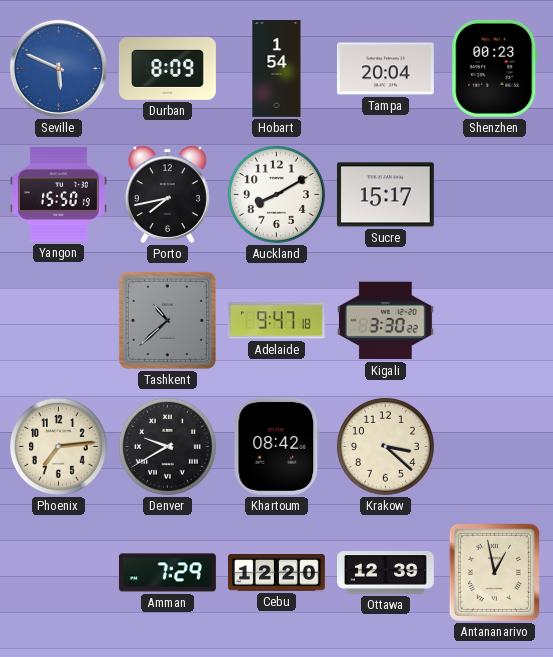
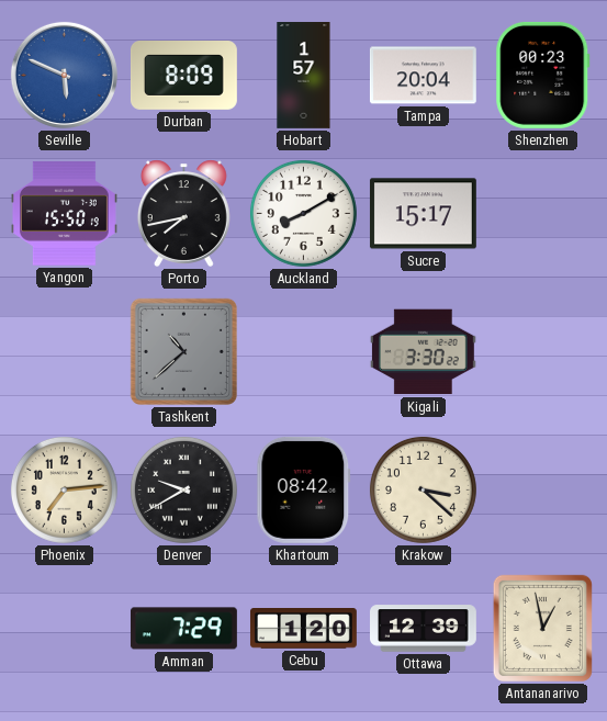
Hobart: 1:54 -> 1:57
Adelaide: 9:47 -> none
Cebu: 12:20 -> 1:20
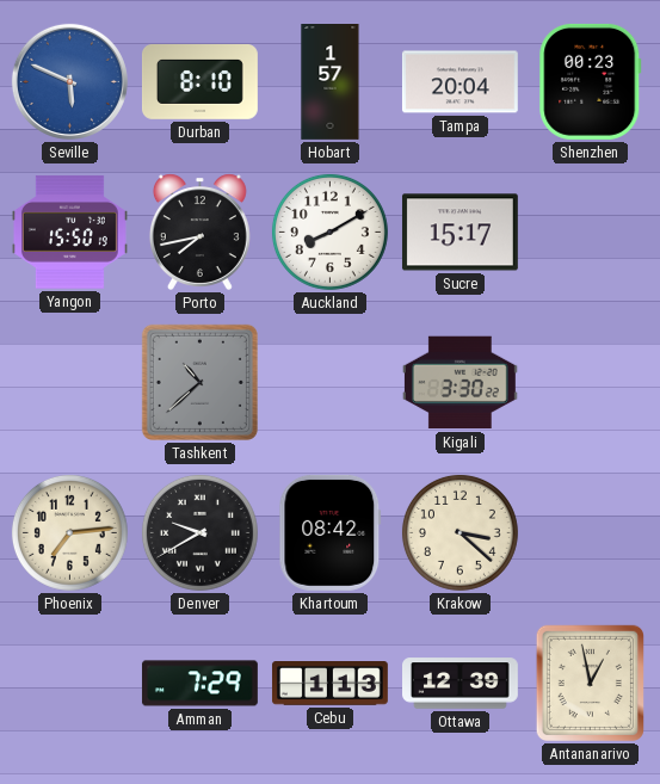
Durban: 8:09 -> 8:10
Cebu: 1:20 -> 1:13
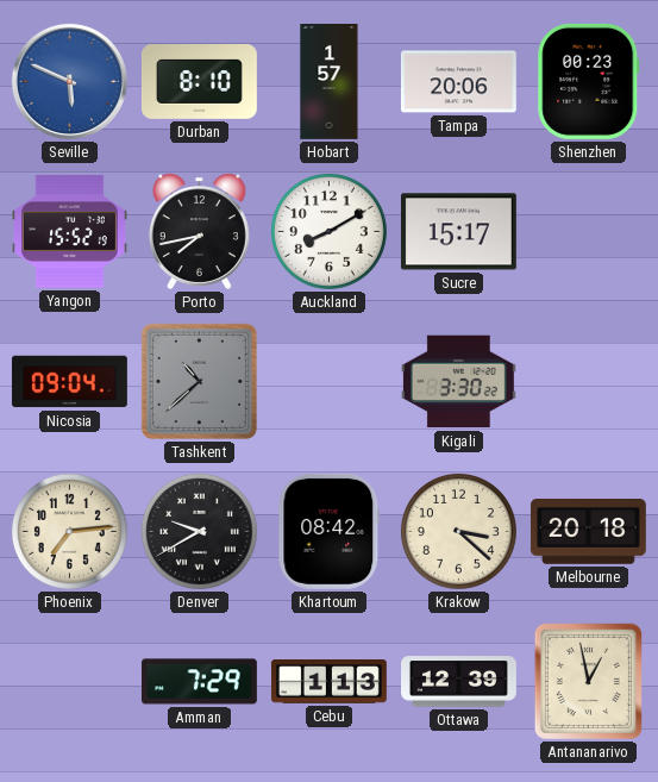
Tampa: 20:04 -> 20:06
Yangon: 15:50 -> 15:52
Nicosia: none -> 09:04
Melbourne: none -> 20:18
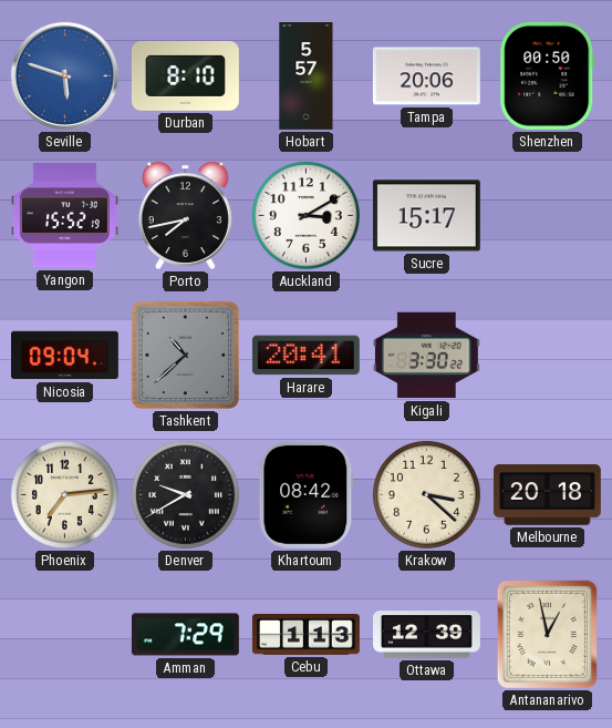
Seville: 5:49 -> 5:48
Hobart: 1:57 -> 5:57
Shenzhen: 00:23 -> 00:50
Auckland: 8:10 -> 3:10
Harare: none -> 20:41
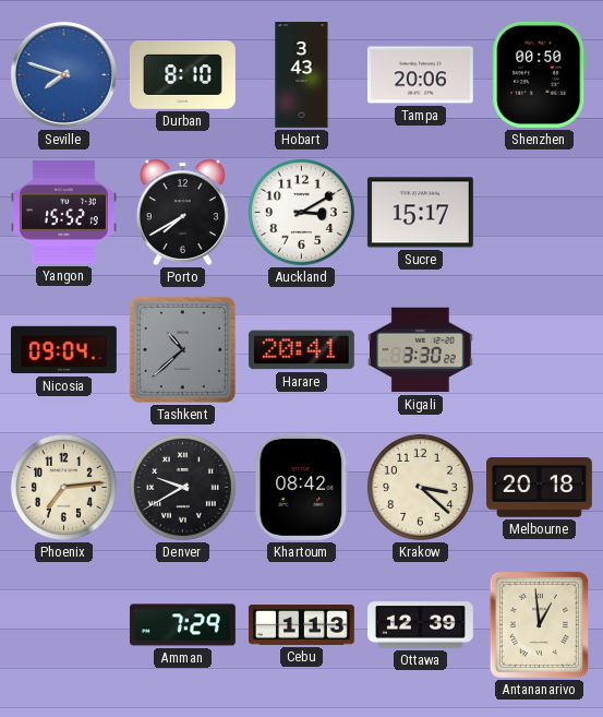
Seville: 5:48 -> 7:48
Hobart: 5:57 -> 3:43
Porto: 7:43 -> 7:40
Antananarivo: 12:58 -> 12:59
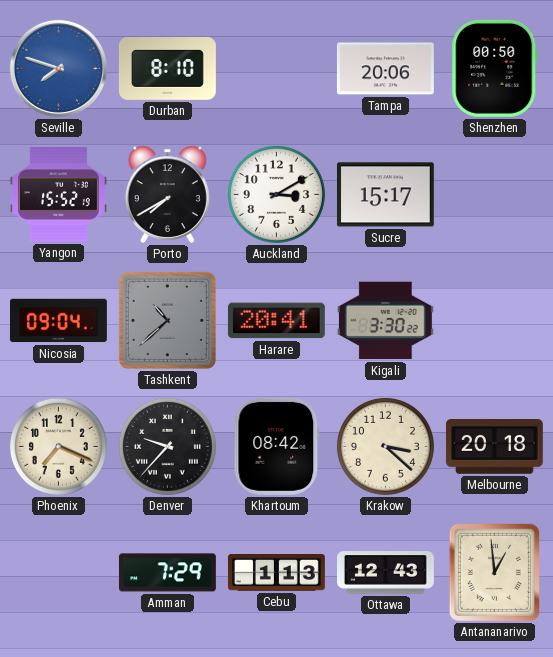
Hobart: 3:43 -> none
Phoenix: 7:14 -> 7:19
Denver: 9:40 -> 9:37
Ottawa: 12:39 -> 12:43
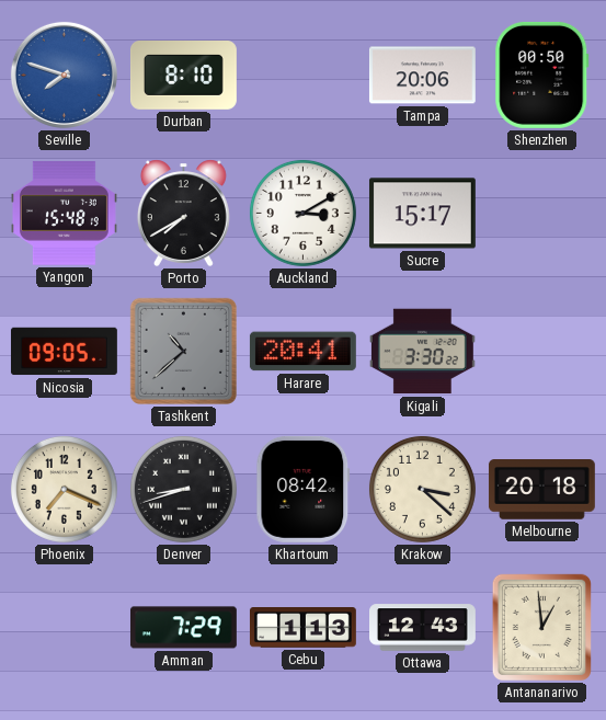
Yangon: 15:52 -> 15:48
Nicosia: 09:04 -> 09:05
Denver: 9:37 -> 8:42
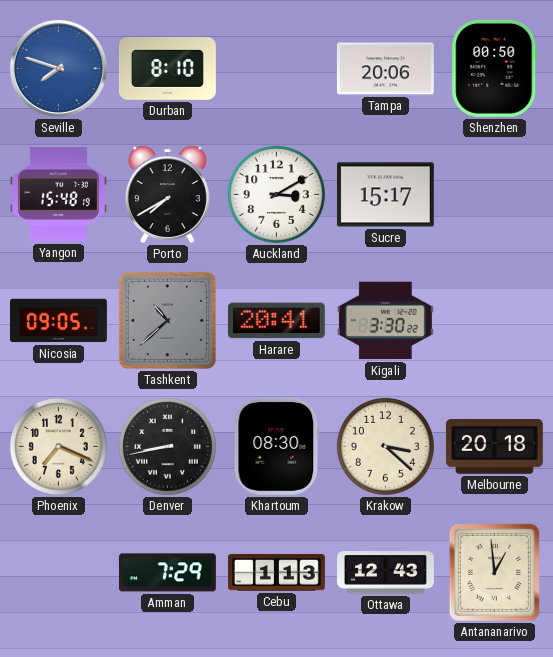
Denver: 8:42 -> 8:43
Khartoum: 08:42 -> 08:30
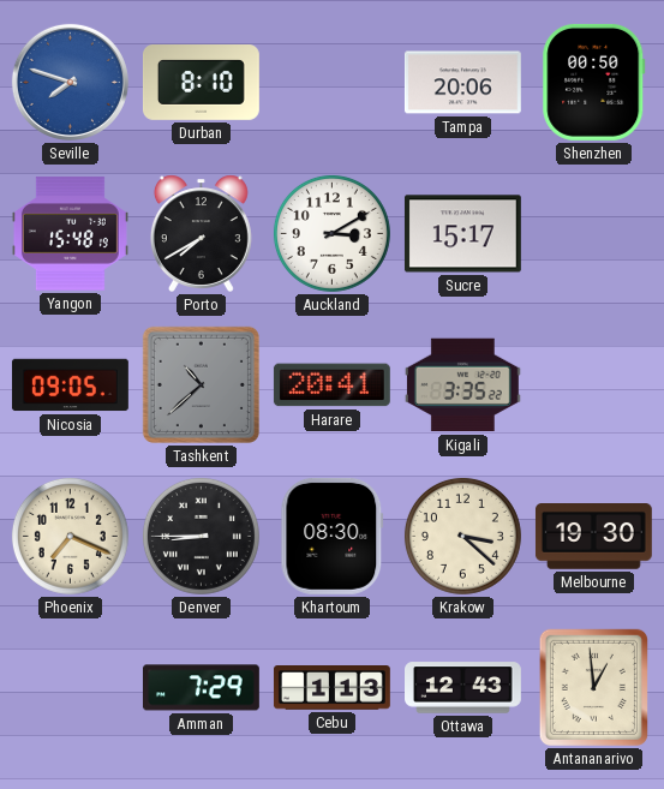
Kigali: 3:30 -> 3:35
Denver: 8:43 -> 8:45
Melbourne: 20:18 -> 19:30
